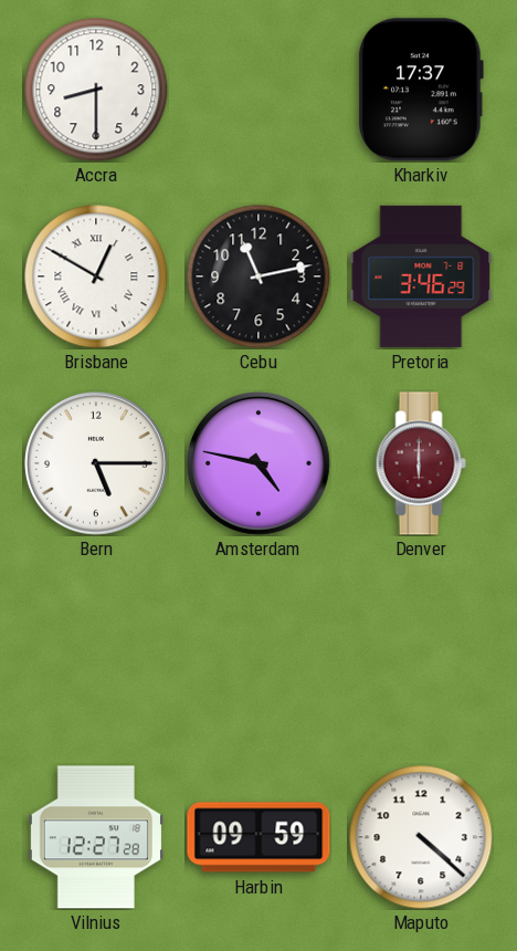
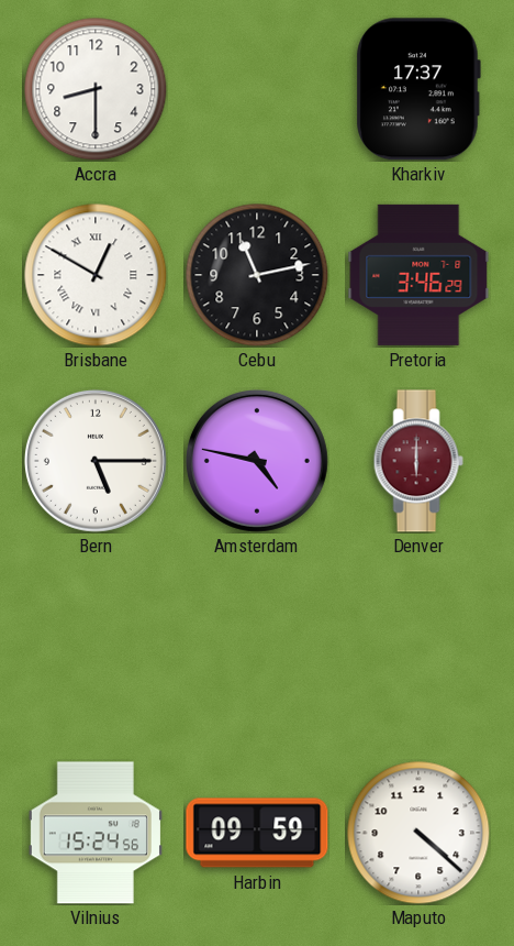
Vilnius: 12:27 -> 15:24
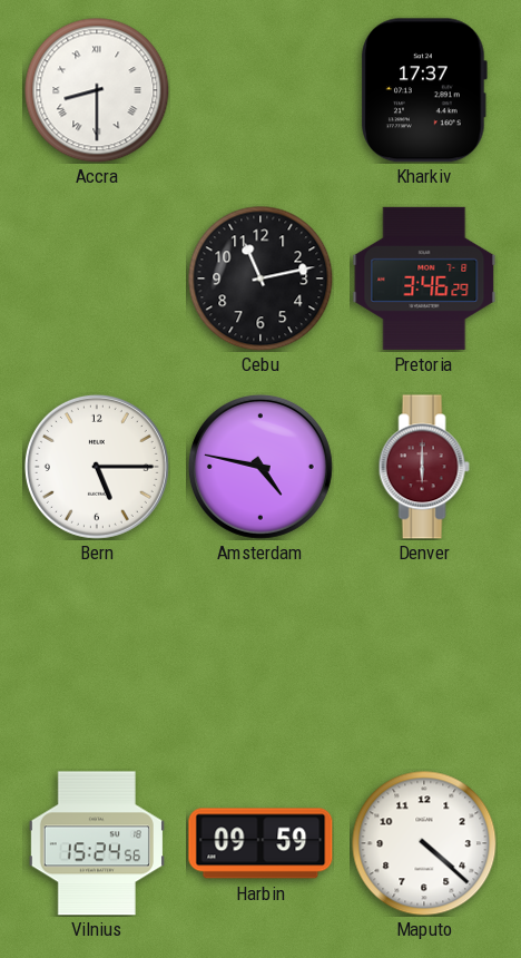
Accra numerals: Arabic -> Roman
Brisbane: 12:50 -> none
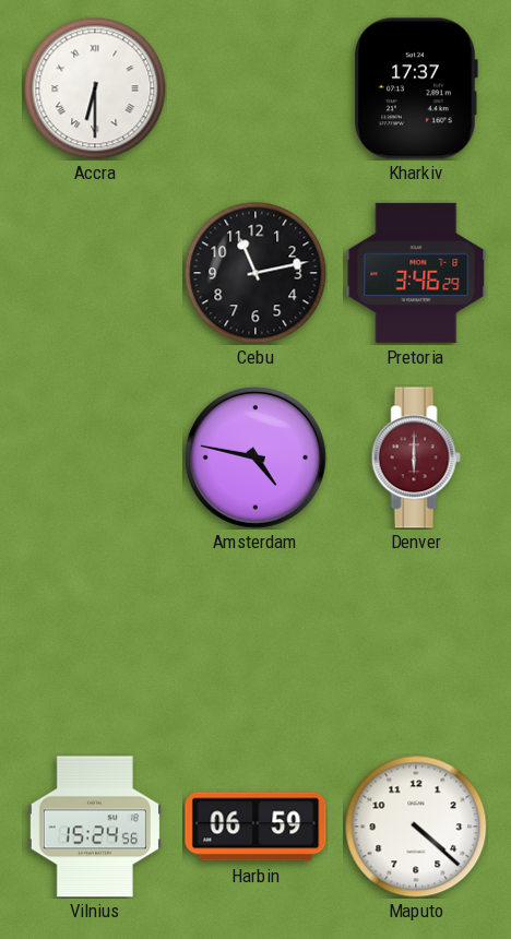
Accra: 8:30 -> 6:30
Bern: 5:15 -> none
Harbin: 09:59 -> 06:59
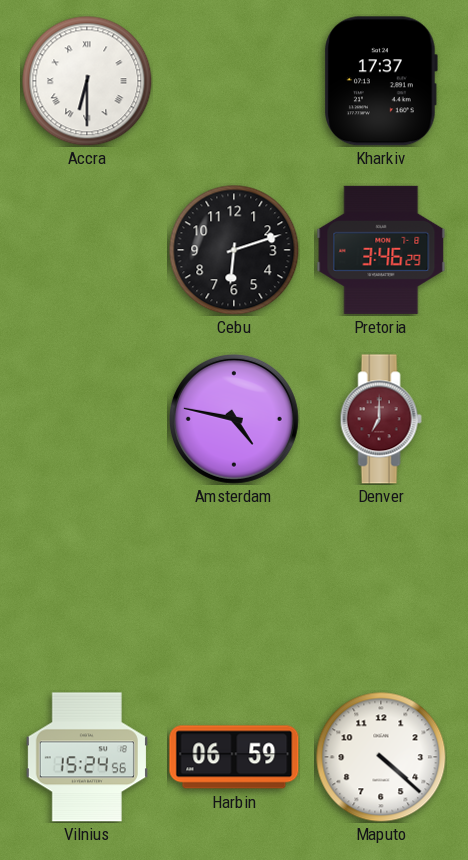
Cebu: 11:13 -> 6:12
Denver: 6:00 -> 7:00
